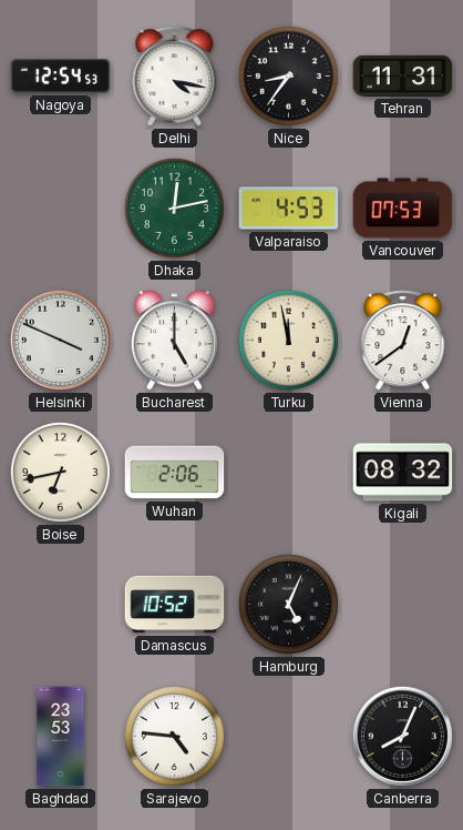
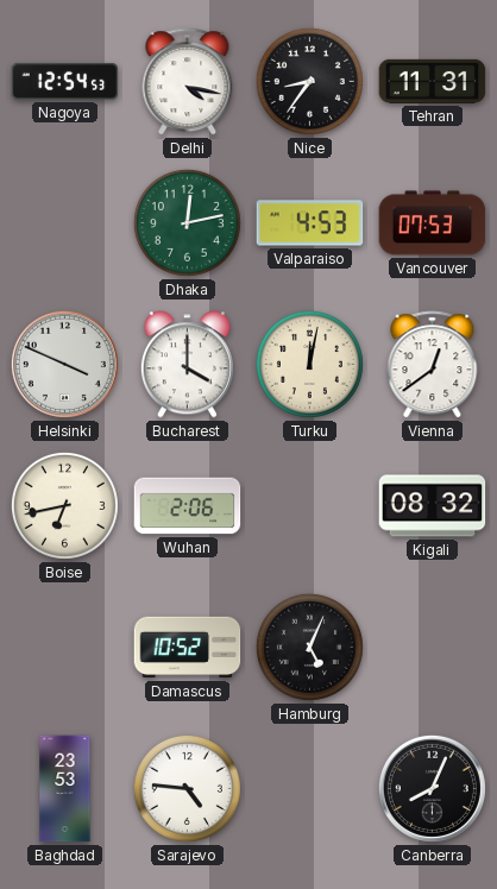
Bucharest: 5:00 -> 4:00
Turku: 11:58 -> 12:02
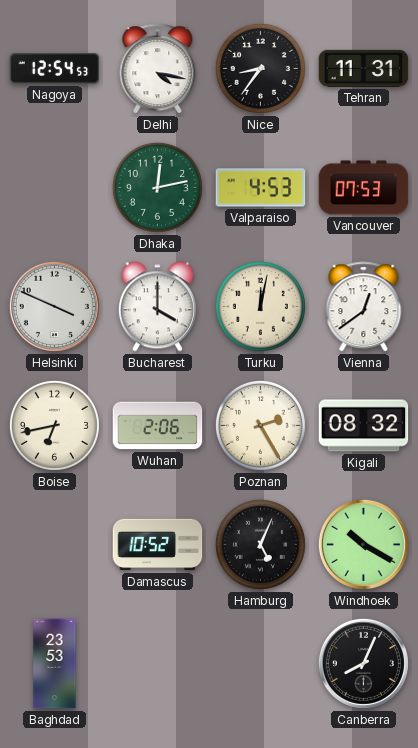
Poznan: none -> 2:25
Windhoek: none -> 10:20
Sarajevo: 4:46 -> none
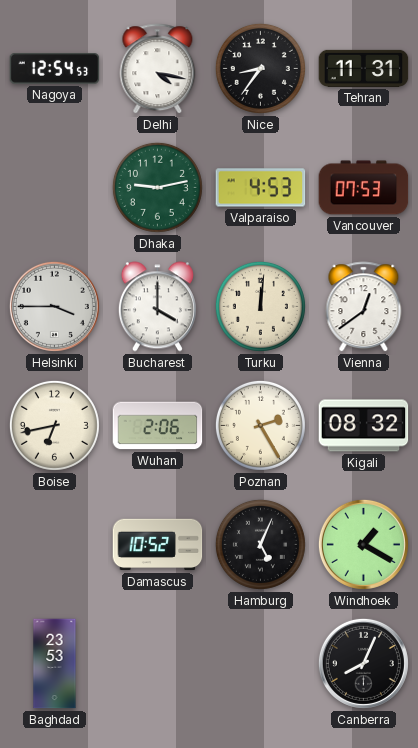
Dhaka: 12:13 -> 9:13
Helsinki: 3:49 -> 3:45
Turku: 12:02 -> 12:01
Windhoek: 10:20 -> 1:20
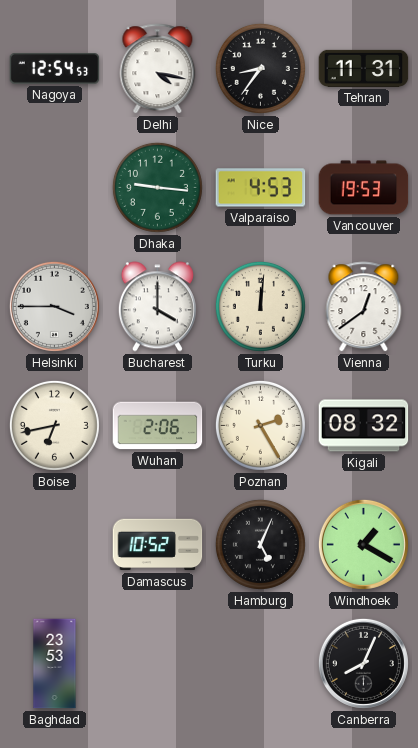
Dhaka: 9:13 -> 9:16
Vancouver: 07:53 -> 19:53
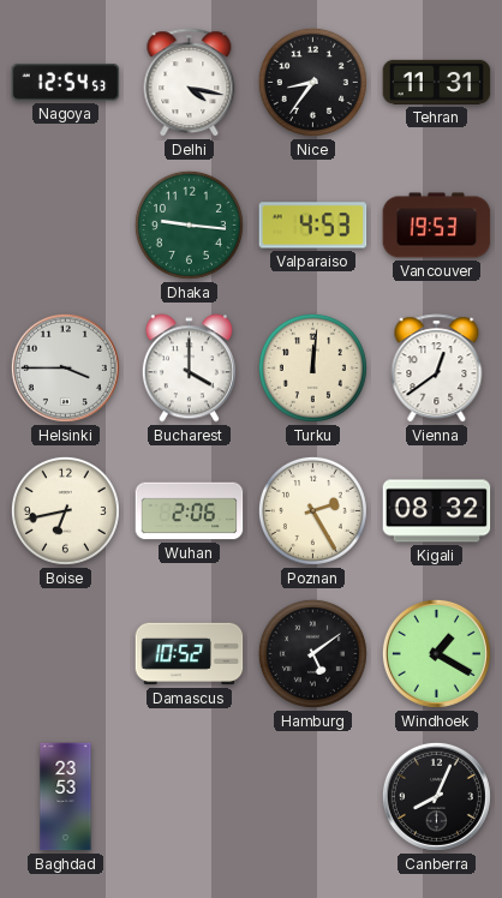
Hamburg: 5:04 -> 5:09
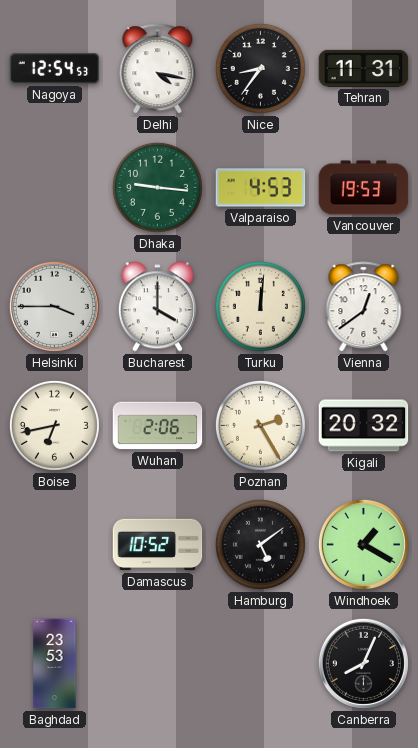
Kigali: 08:32 -> 20:32
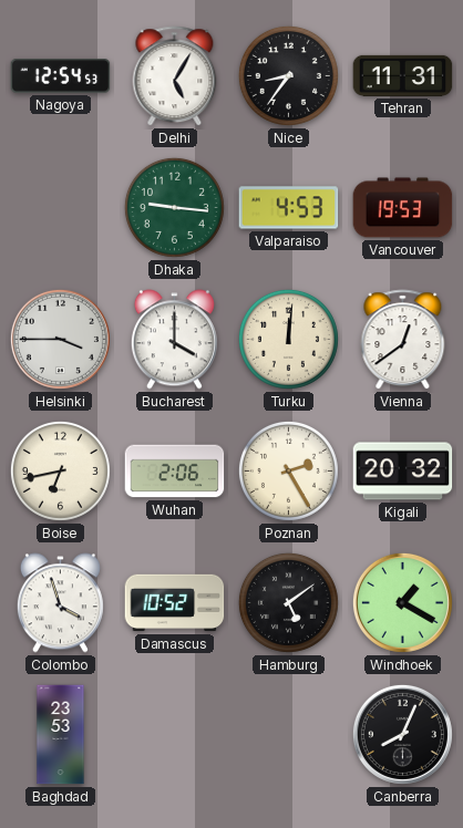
Delhi: 4:17 -> 5:05
Colombo: none -> 3:57
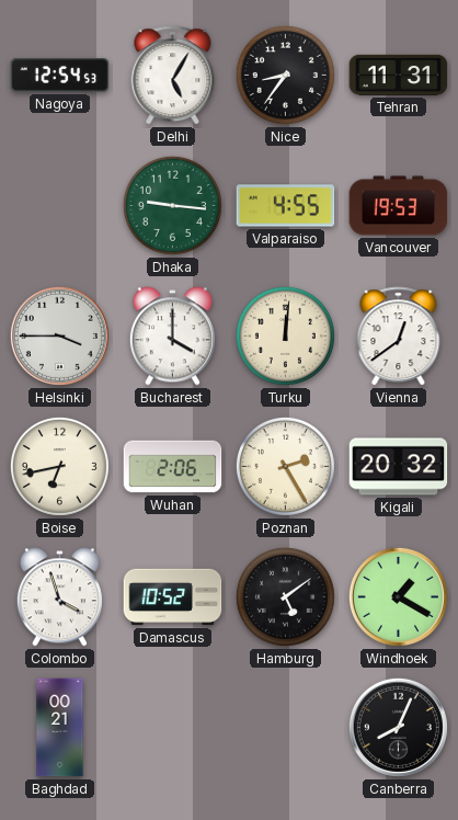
Valparaiso: 4:53 -> 4:55
Baghdad: 23:53 -> 00:21
